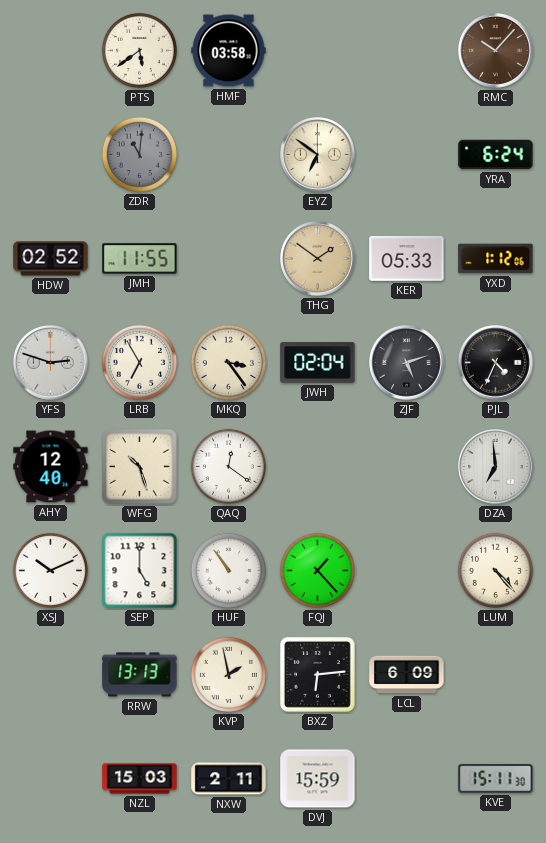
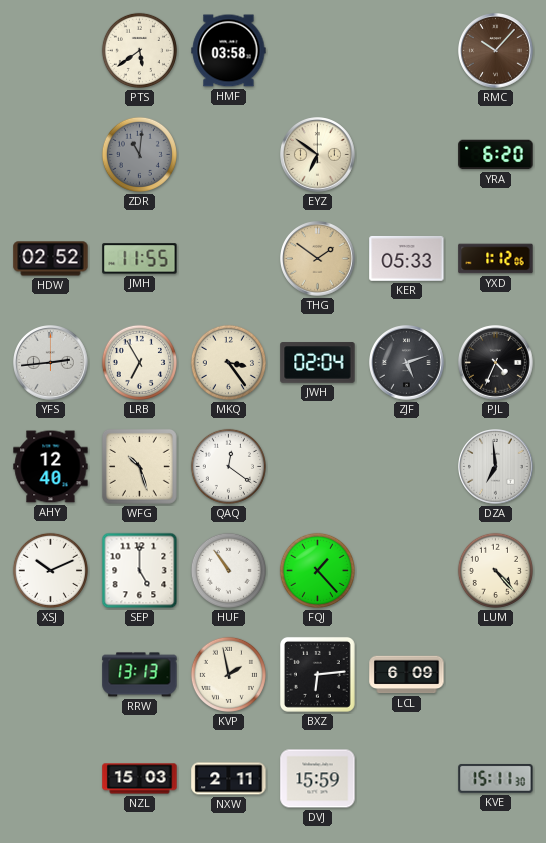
YRA: 6:24 -> 6:20
YFS: 2:48 -> 2:44
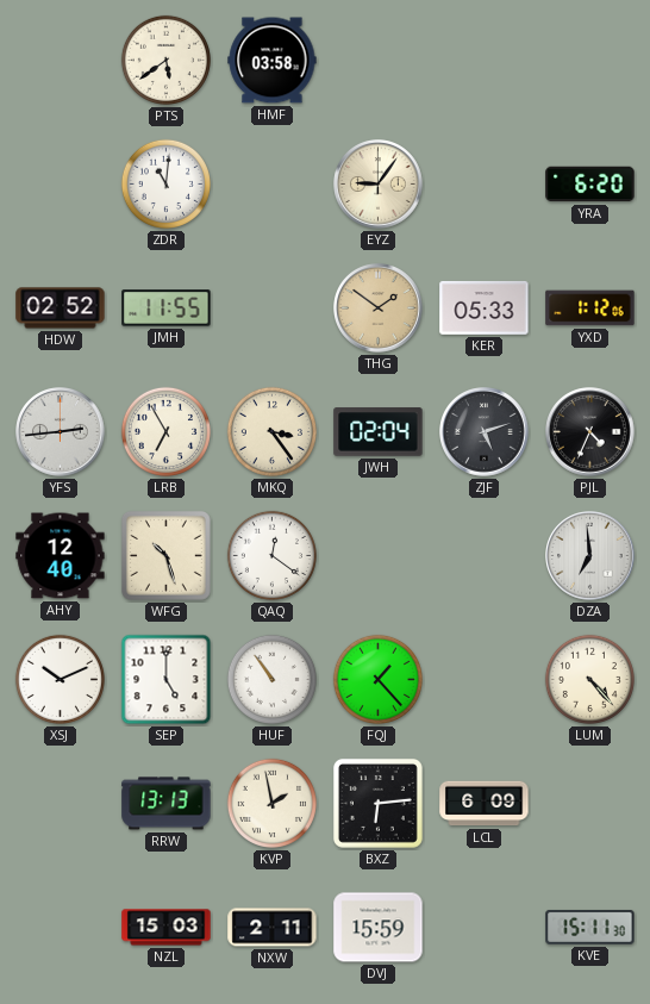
RMC: 10:07 -> none
ZDR dial: grey -> white
EYZ: 6:51 -> 9:06
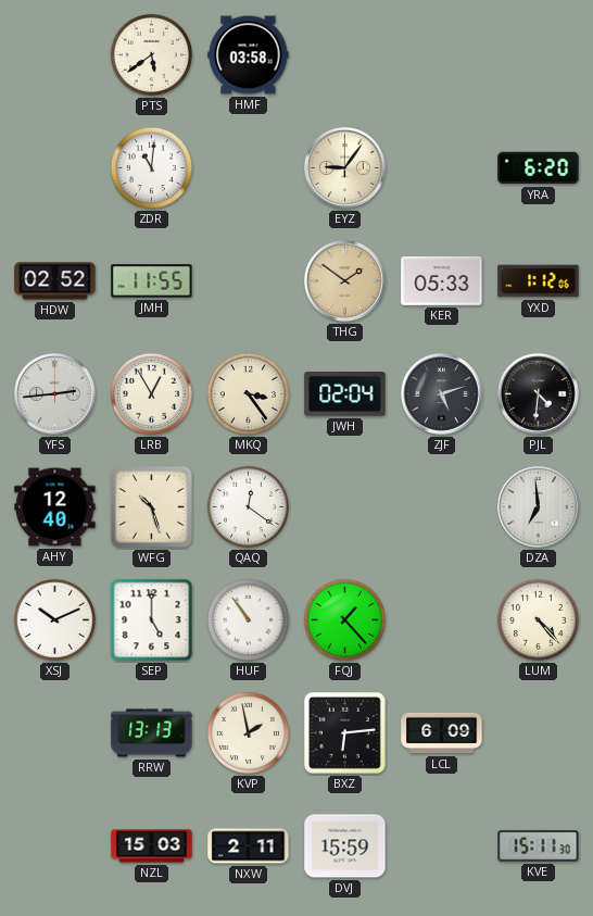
LRB: 6:55 -> 12:55
PJL: 4:34 -> 4:31
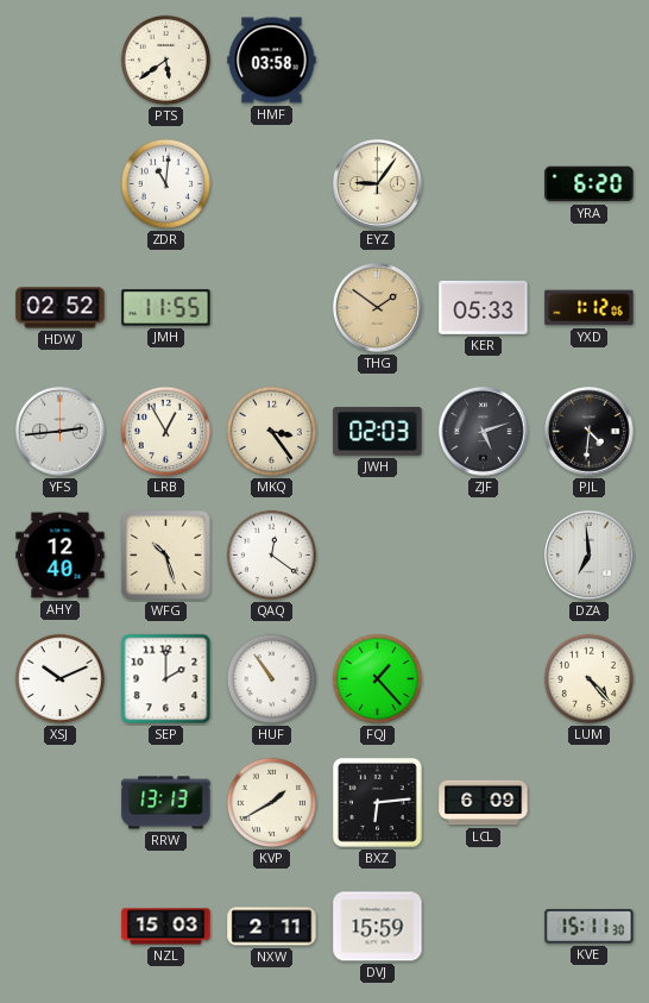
JWH: 02:04 -> 02:03
SEP: 5:00 -> 2:00
KVP: 1:58 -> 1:40
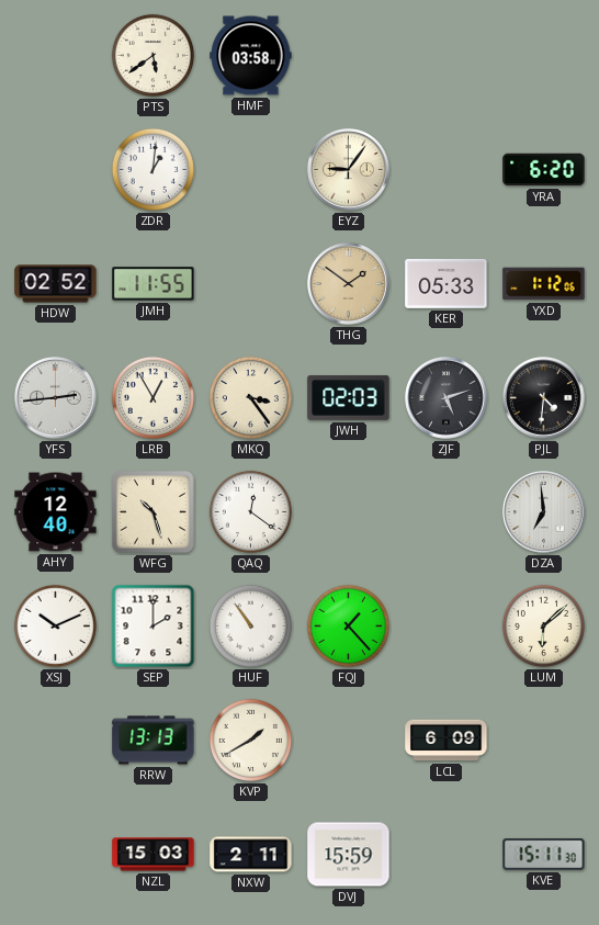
ZDR: 11:01 -> 1:01
LUM: 4:23 -> 6:08
BXZ: 6:14 -> none
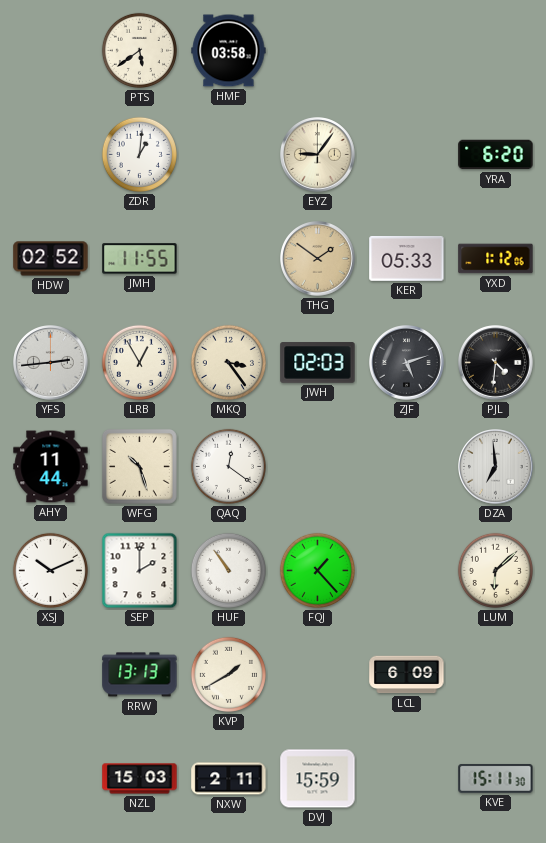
AHY: 12:40 -> 11:44
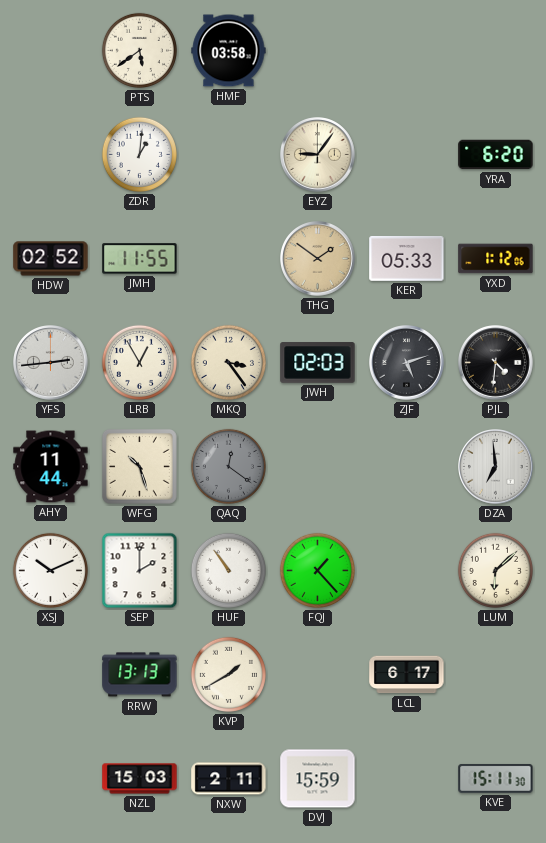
QAQ dial: white -> grey
LCL: 6:09 -> 6:17
